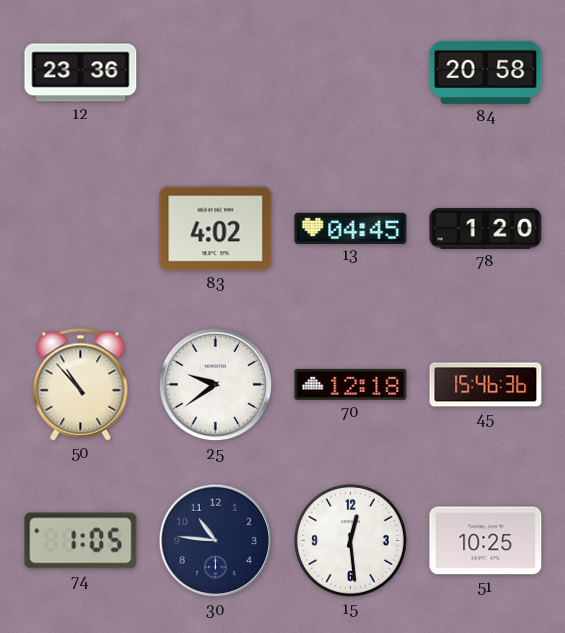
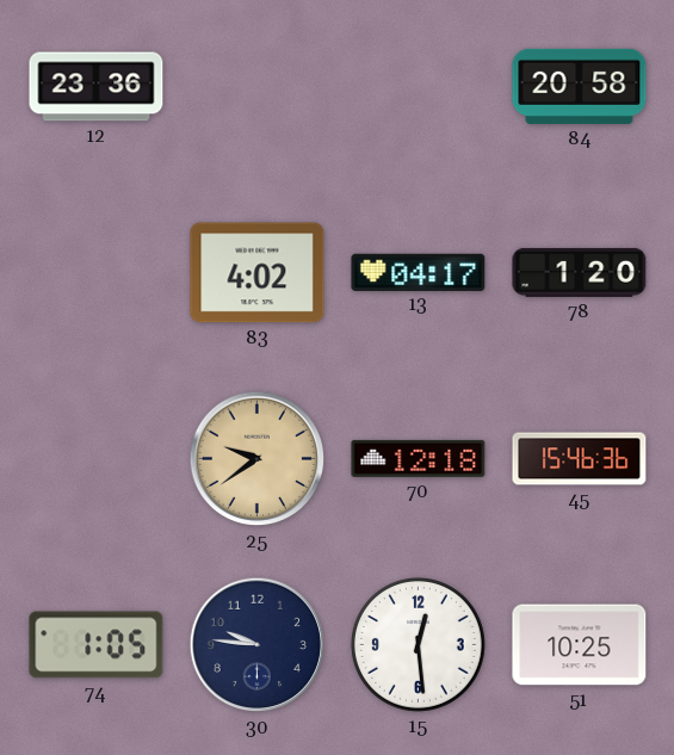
13: 04:45 -> 04:17
50: 10:53 -> none
25 dial: white -> champagne
30: 10:46 -> 9:46
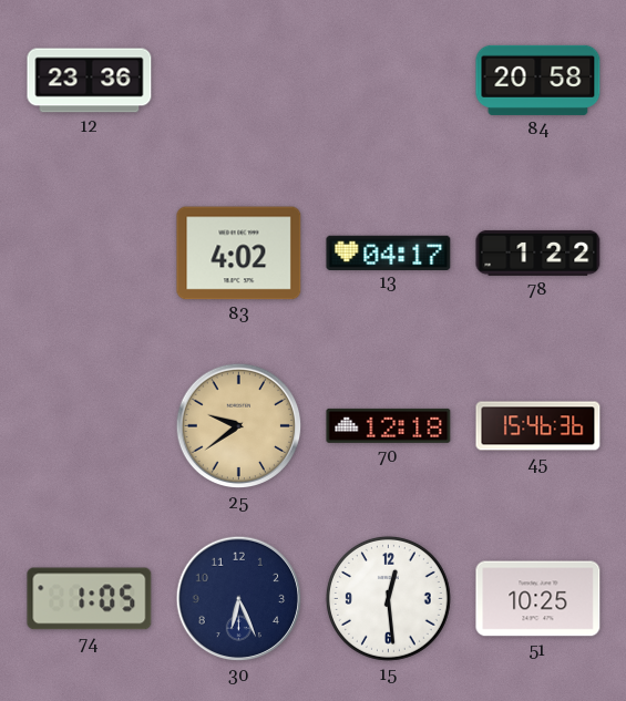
78: 1:20 -> 1:22
30: 9:46 -> 6:26
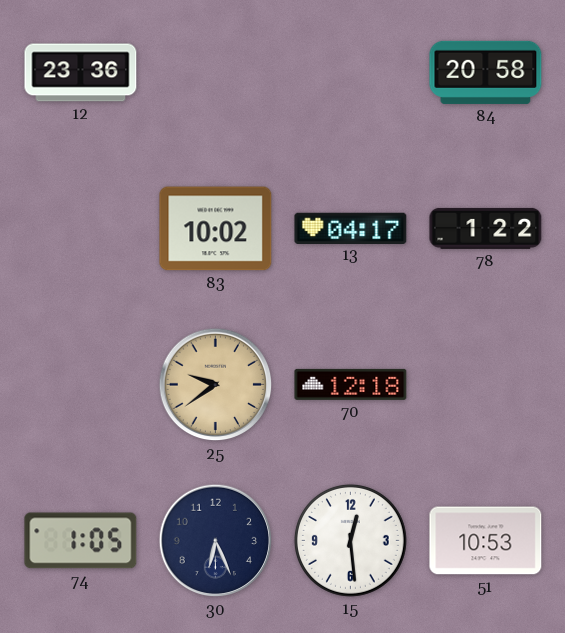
83: 4:02 -> 10:02
45: 15:46 -> none
51: 10:25 -> 10:53
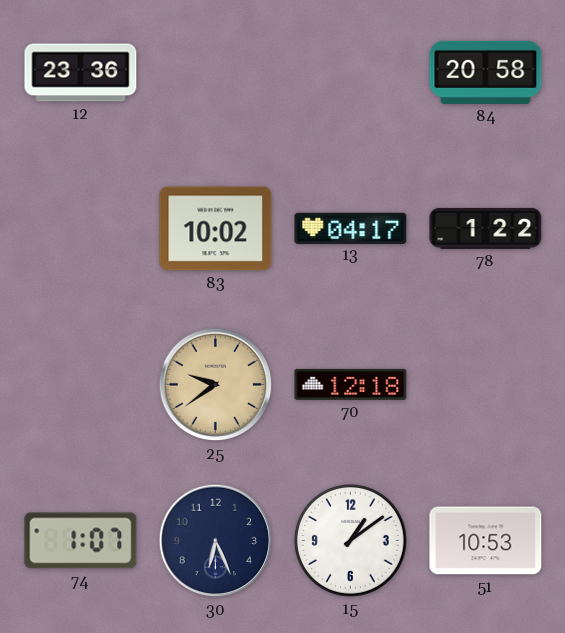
74: 1:05 -> 1:07
15: 12:29 -> 1:09
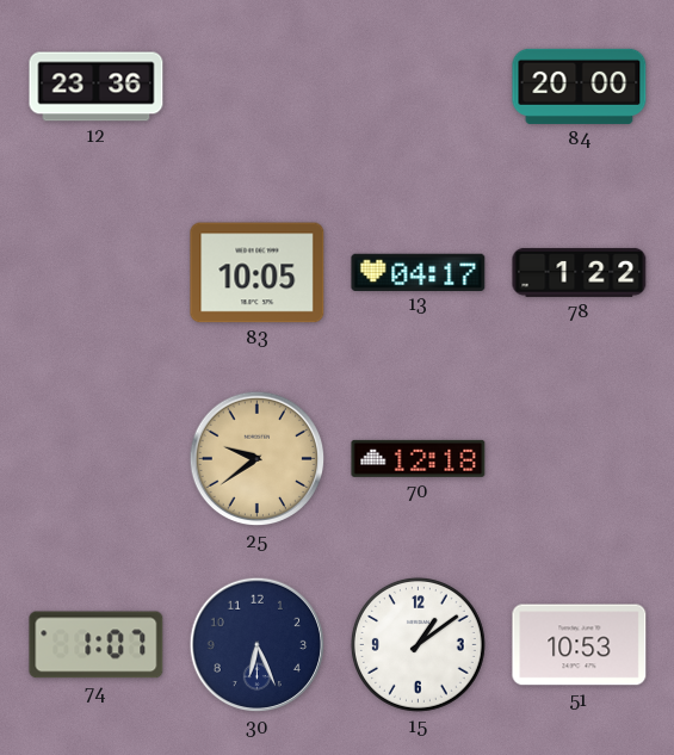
84: 20:58 -> 20:00
83: 10:02 -> 10:05
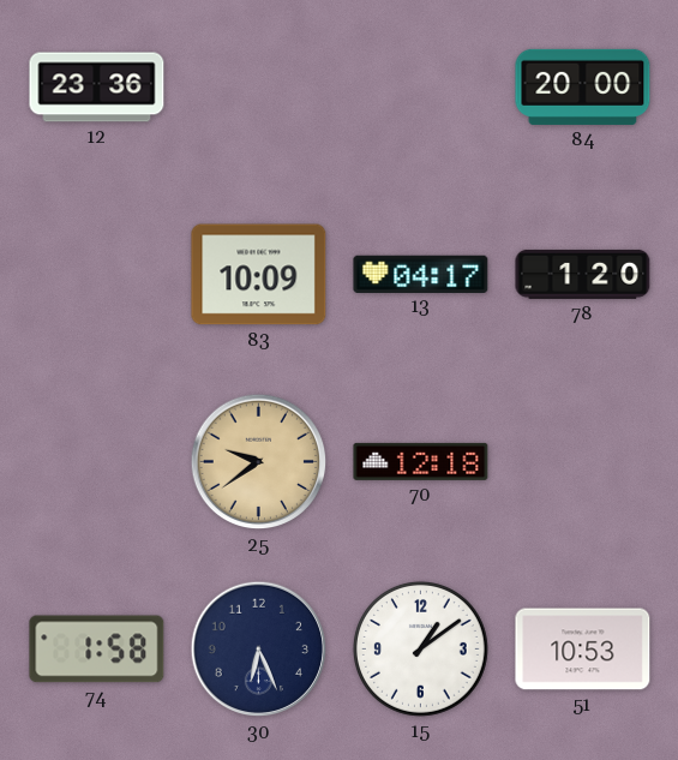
83: 10:05 -> 10:09
78: 1:22 -> 1:20
74: 1:07 -> 1:58
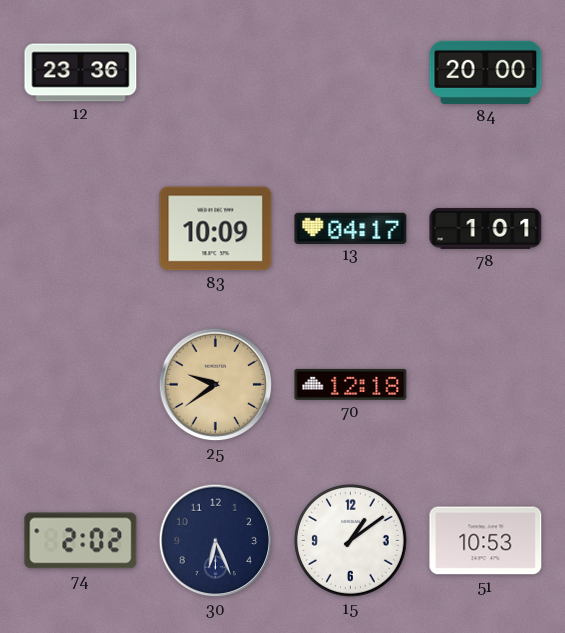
78: 1:20 -> 1:01
74: 1:58 -> 2:02
